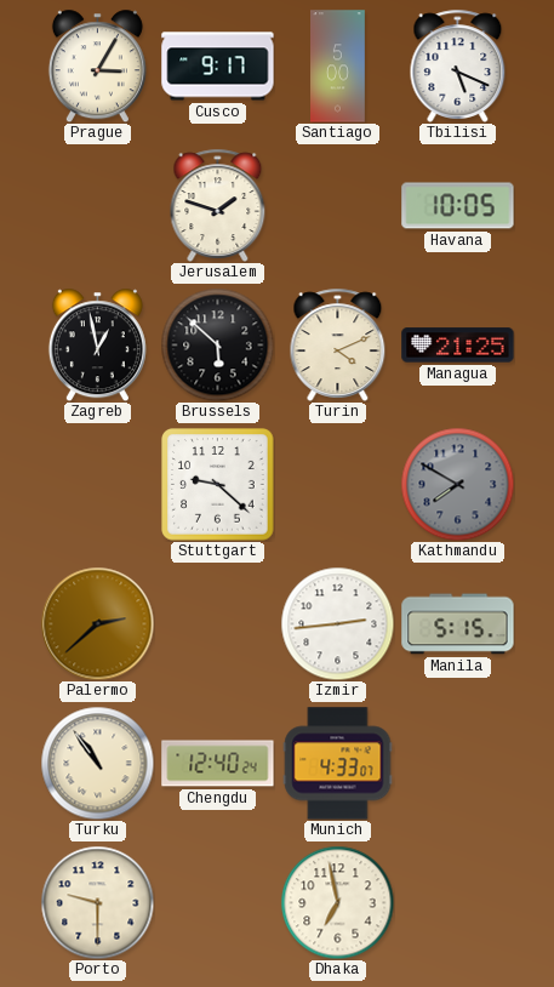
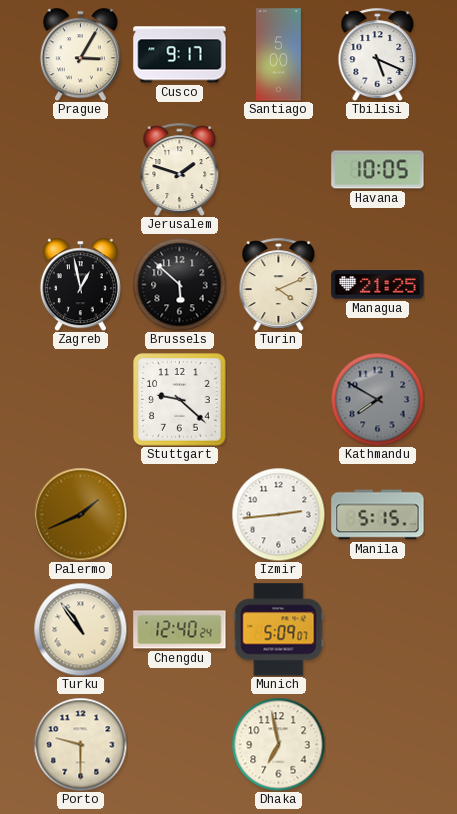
Palermo: 2:38 -> 1:41
Munich: 4:33 -> 5:09
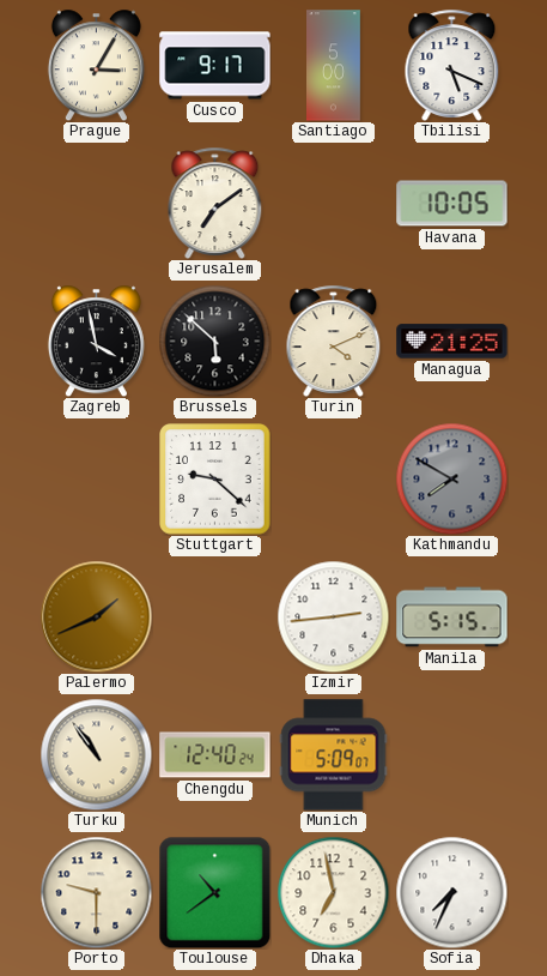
Jerusalem: 1:48 -> 7:09
Zagreb: 12:58 -> 3:58
Toulouse: none -> 10:39
Sofia: none -> 7:34
